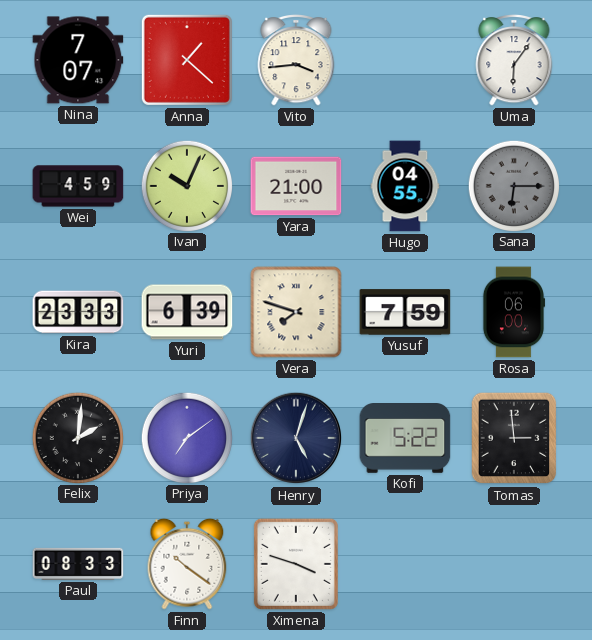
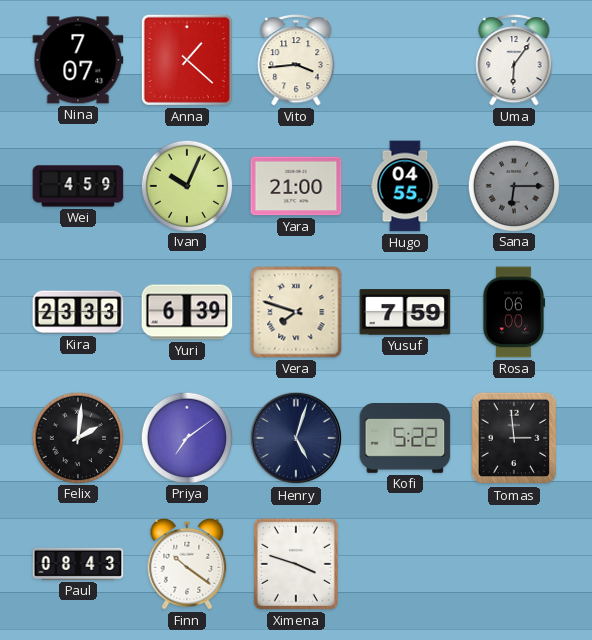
Paul: 08:33 -> 08:43
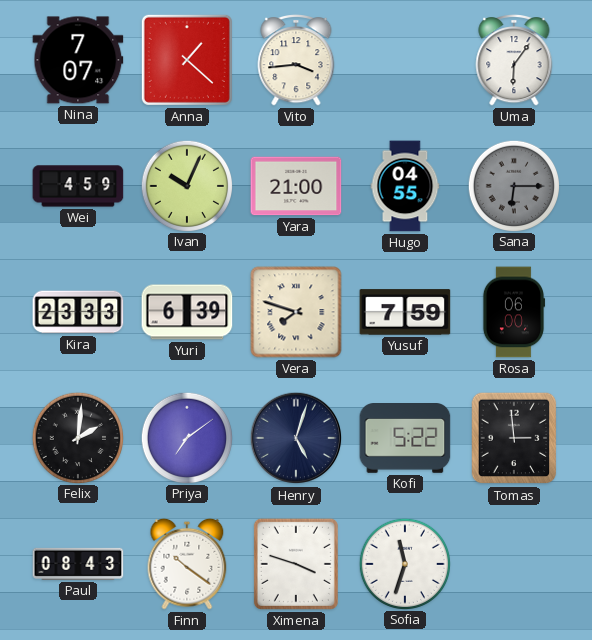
Sofia: none -> 11:33
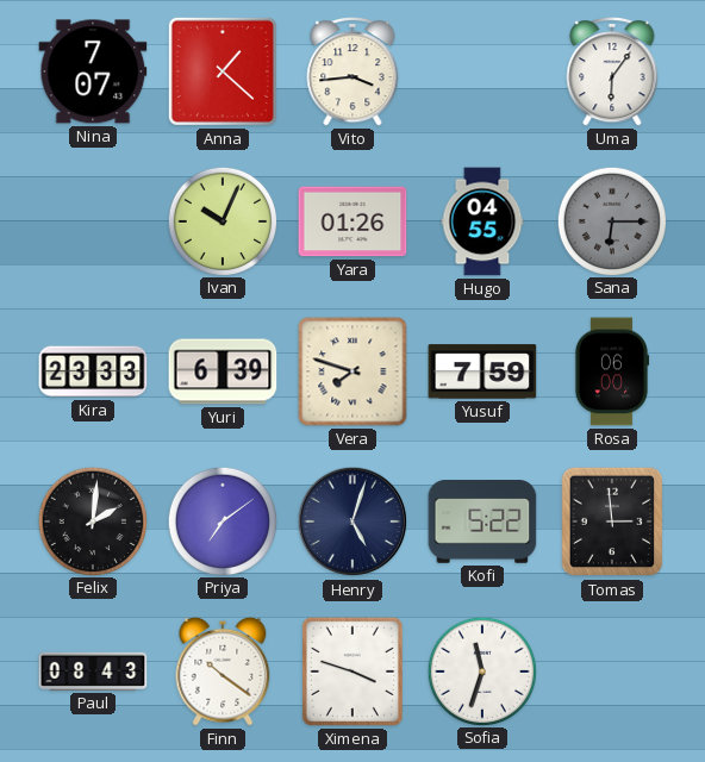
Wei: 4:59 -> none
Yara: 21:00 -> 01:26
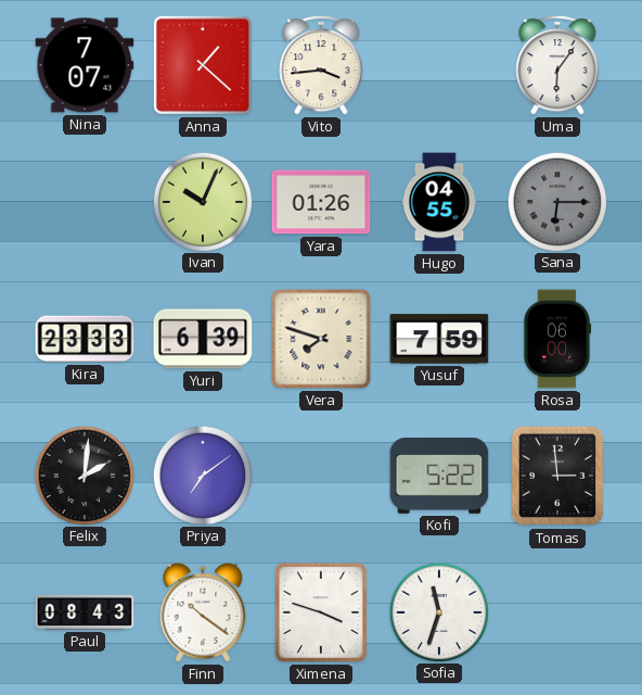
Henry: 5:03 -> none
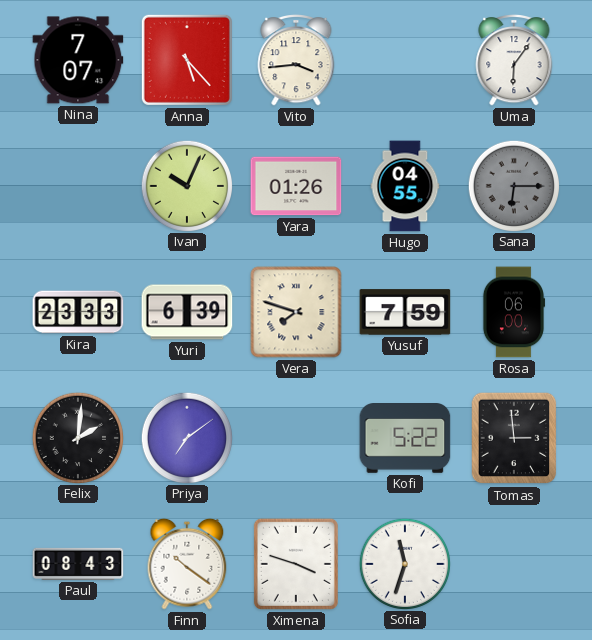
Anna: 1:22 -> 5:23
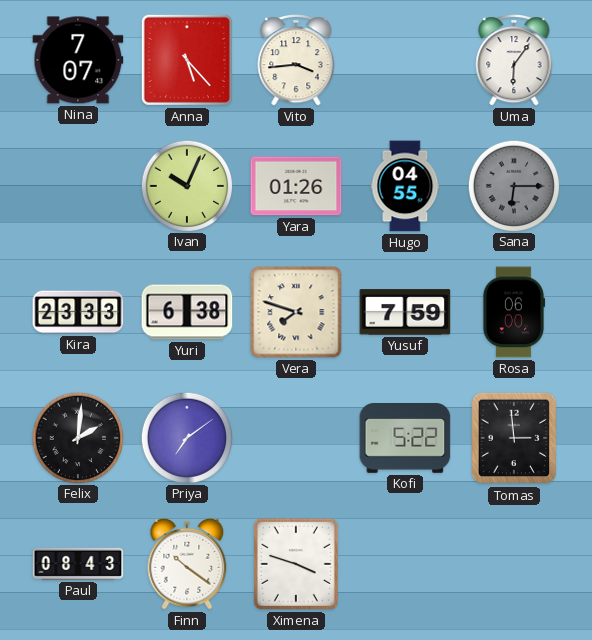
Yuri: 6:39 -> 6:38
Sofia: 11:33 -> none
